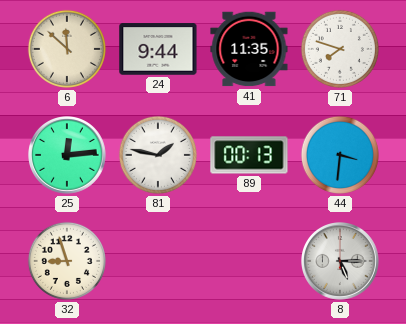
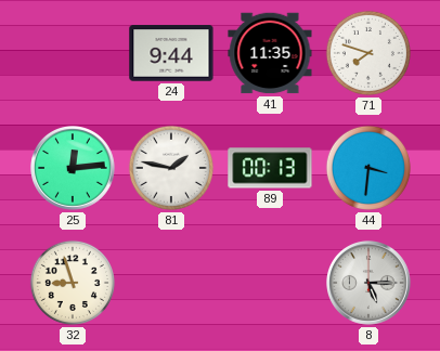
6: 11:52 -> none
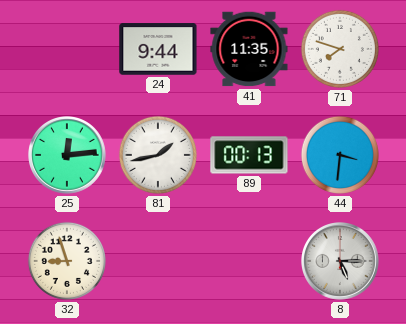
81: 1:47 -> 1:43
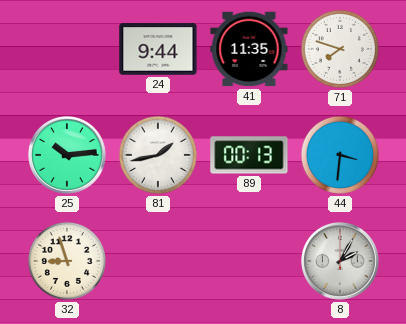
25: 12:14 -> 10:14
8: 5:15 -> 2:05
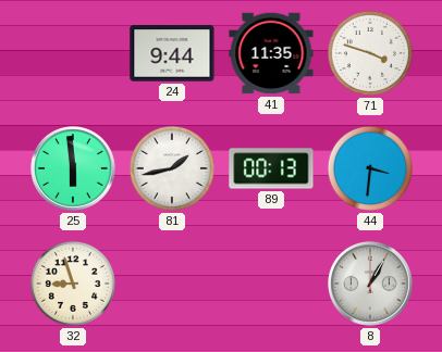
71: 7:48 -> 3:48
25: 10:14 -> 5:59
8: 2:05 -> 1:05
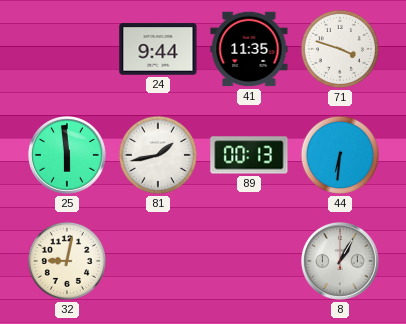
44: 3:31 -> 6:31
32: 8:57 -> 9:02
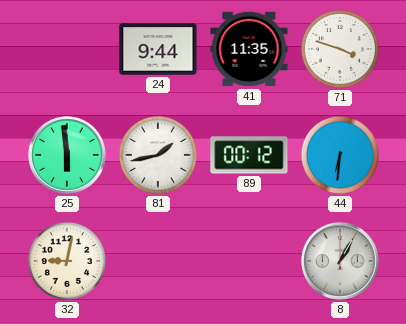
89: 00:13 -> 00:12
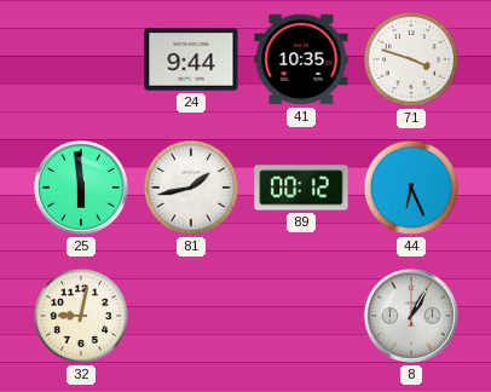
41: 11:35 -> 10:35
44: 6:31 -> 6:26
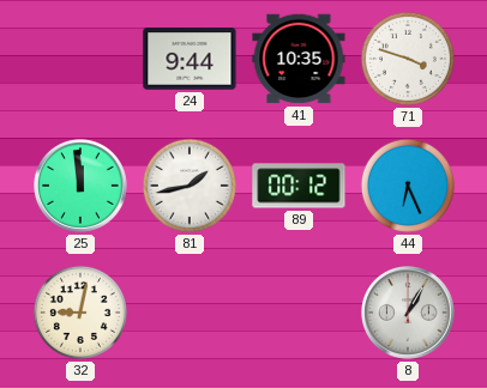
25: 5:59 -> 11:59
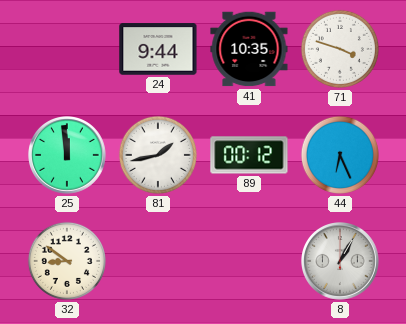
32: 9:02 -> 8:51
